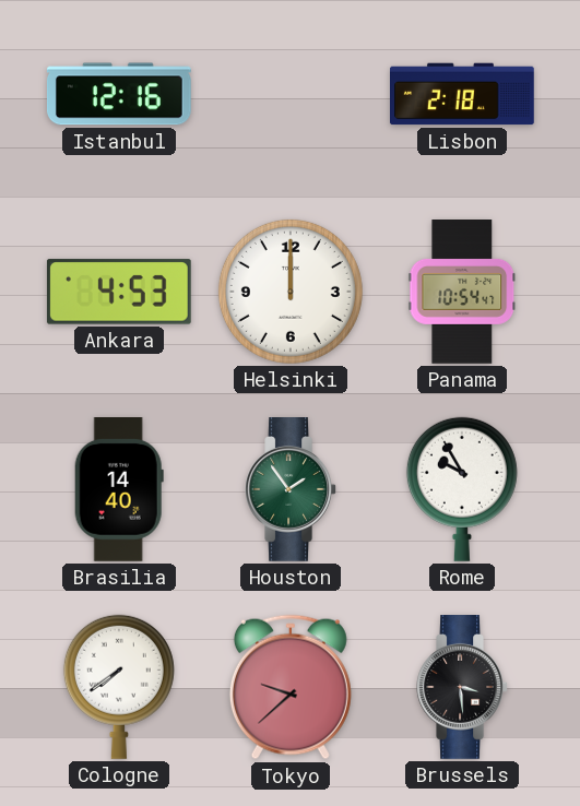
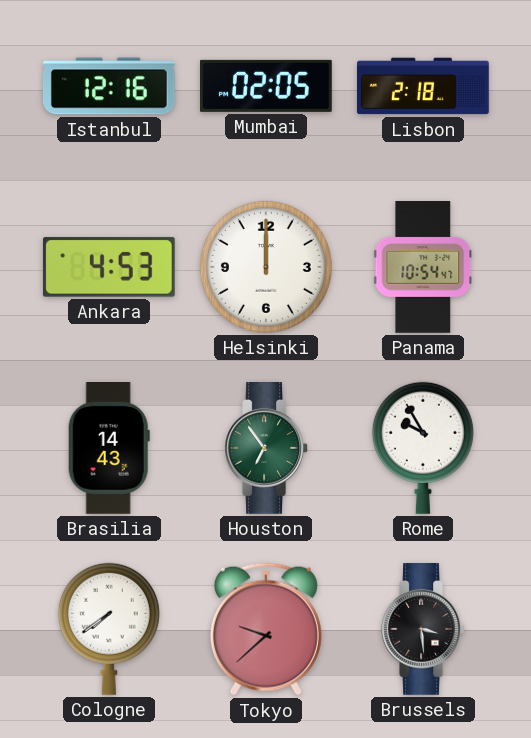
Mumbai: none -> 02:05
Brasilia: 14:40 -> 14:43
Houston: 1:54 -> 6:54
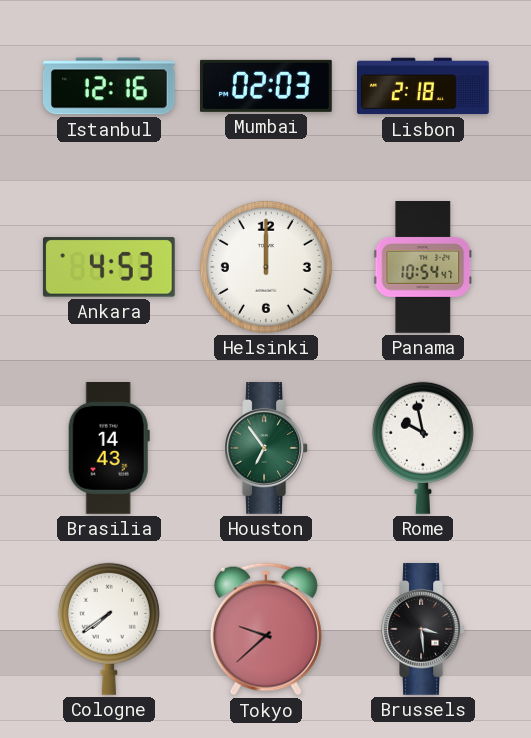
Mumbai: 02:05 -> 02:03
Rome: 9:55 -> 9:58
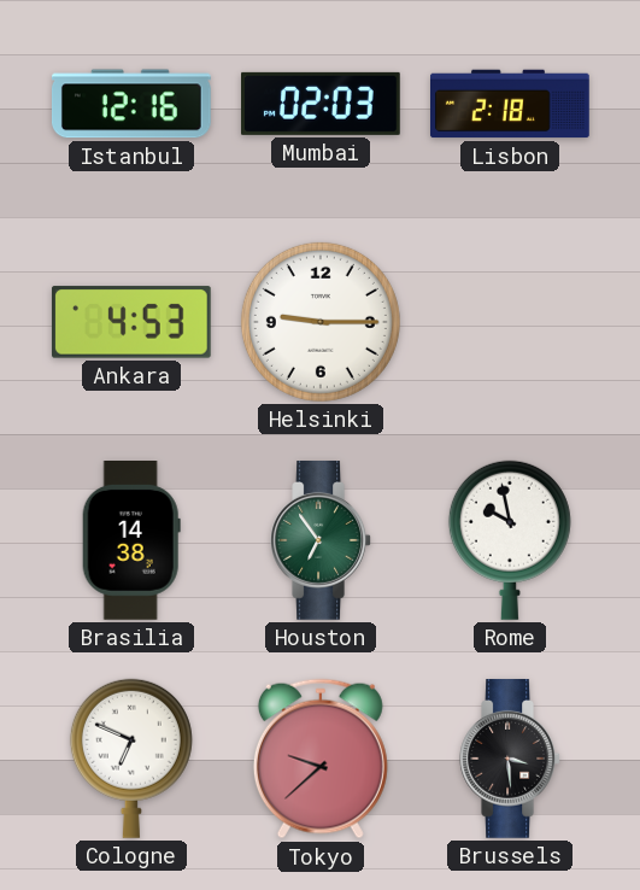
Helsinki: 12:00 -> 9:15
Panama: 10:54 -> none
Brasilia: 14:43 -> 14:38
Cologne: 7:39 -> 6:49
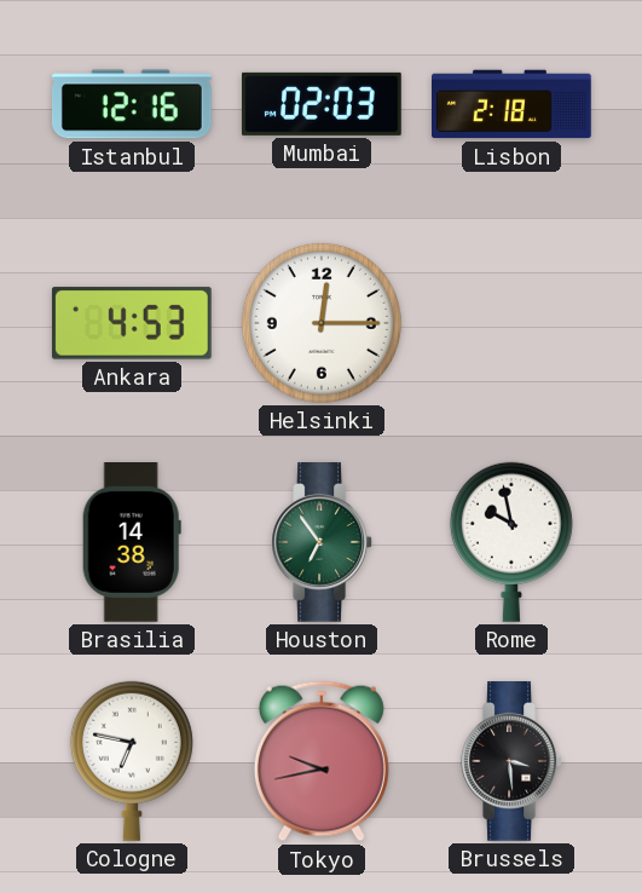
Helsinki: 9:15 -> 12:15
Cologne: 6:49 -> 6:47
Tokyo: 9:38 -> 9:43
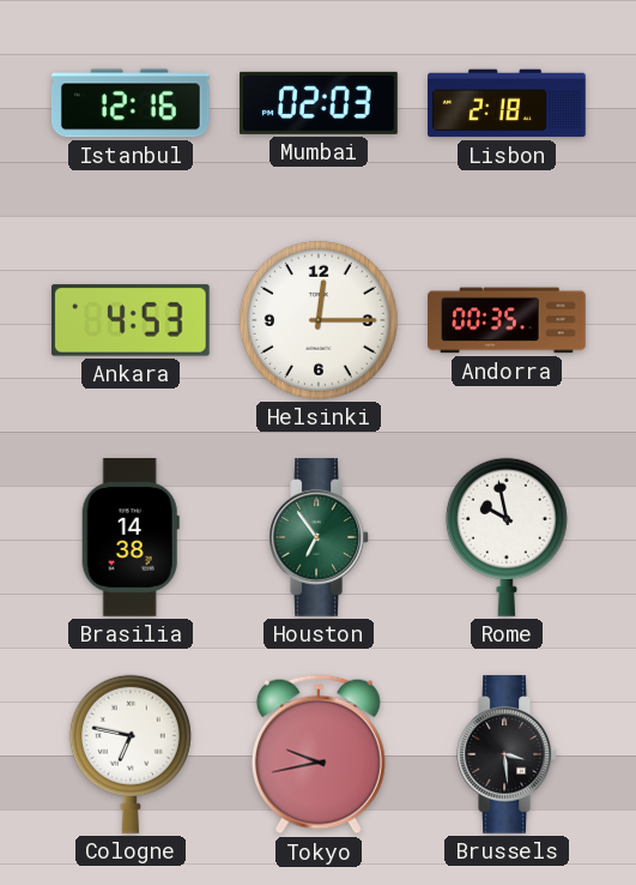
Andorra: none -> 00:35
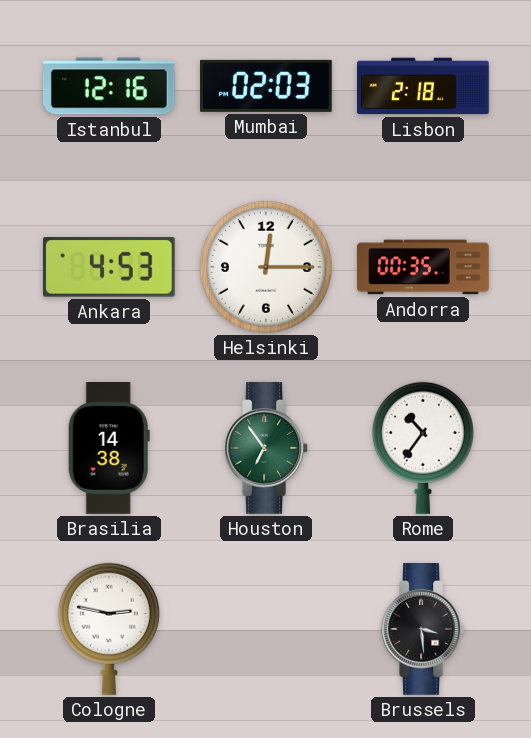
Rome: 9:58 -> 10:36
Cologne: 6:47 -> 2:47
Tokyo: 9:43 -> none
